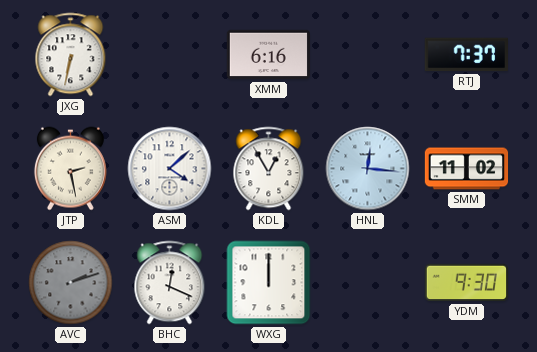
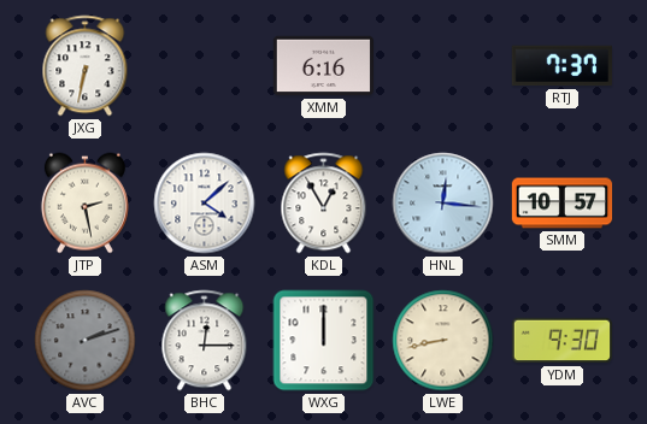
SMM: 11:02 -> 10:57
BHC: 12:19 -> 12:15
LWE: none -> 8:43
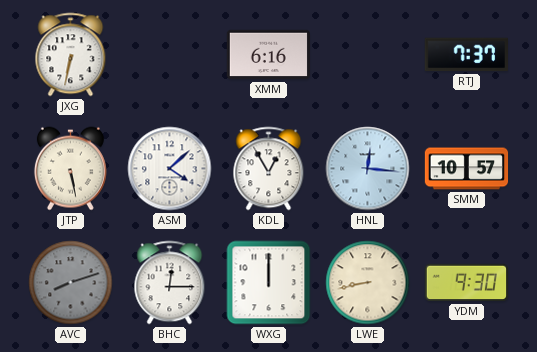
JTP: 2:28 -> 5:28
AVC: 2:12 -> 8:12
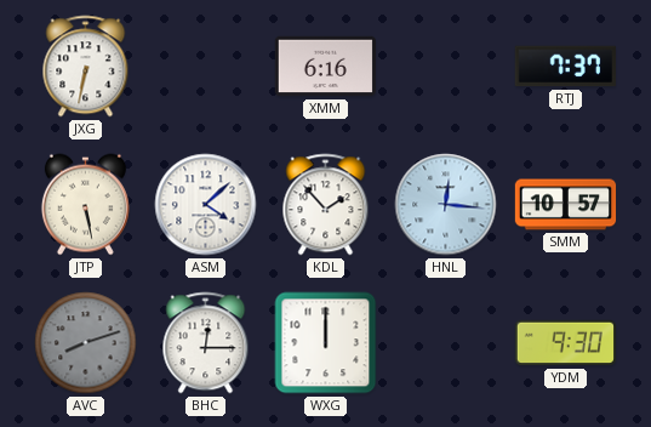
KDL: 12:55 -> 1:53
LWE: 8:43 -> none
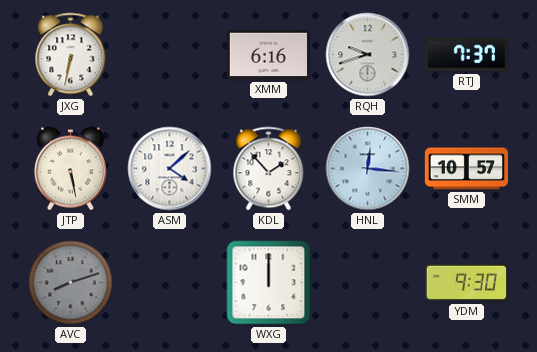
RQH: none -> 9:42
BHC: 12:15 -> none
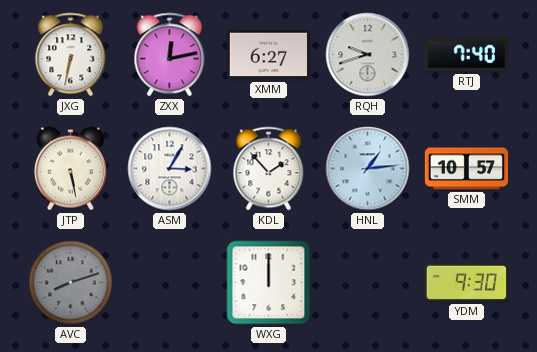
ZXX: none -> 12:13
XMM: 6:16 -> 6:27
RTJ: 7:37 -> 7:40
ASM: 4:08 -> 3:05
HNL: 12:16 -> 1:14
